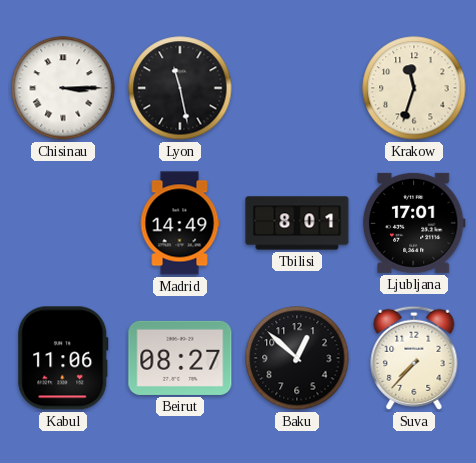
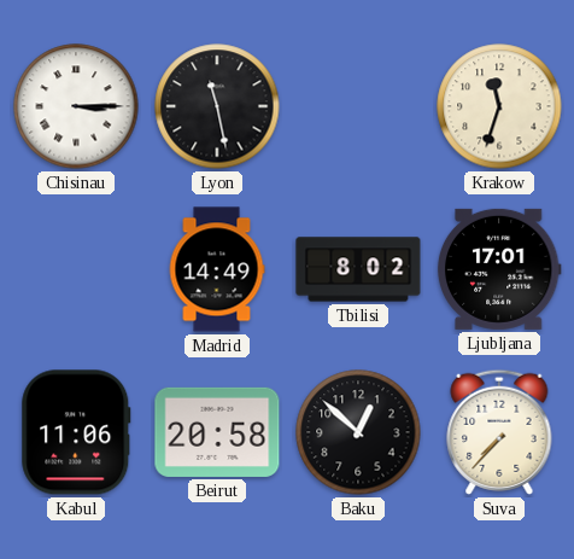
Tbilisi: 8:01 -> 8:02
Beirut: 08:27 -> 20:58
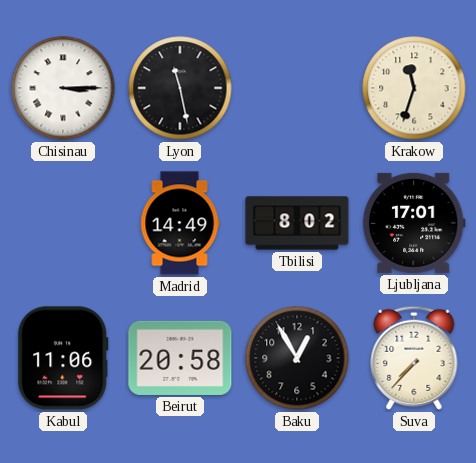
Baku: 12:52 -> 12:55
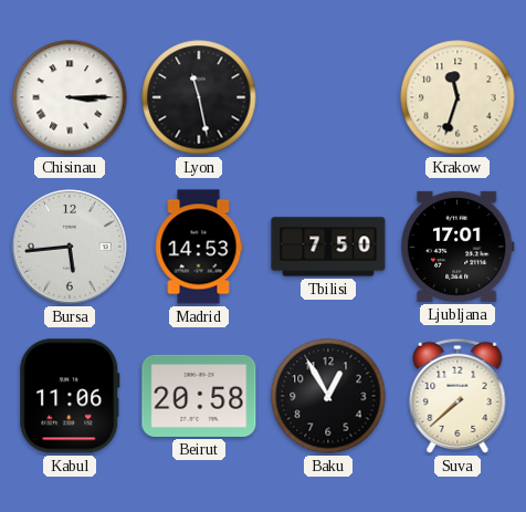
Bursa: none -> 5:44
Madrid: 14:49 -> 14:53
Tbilisi: 8:02 -> 7:50
Suva: 7:37 -> 7:38
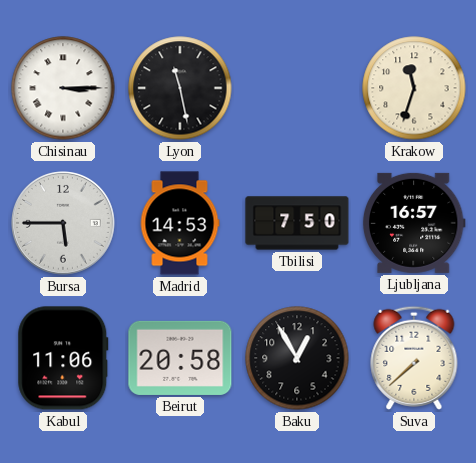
Bursa: 5:44 -> 5:45
Ljubljana: 17:01 -> 16:57
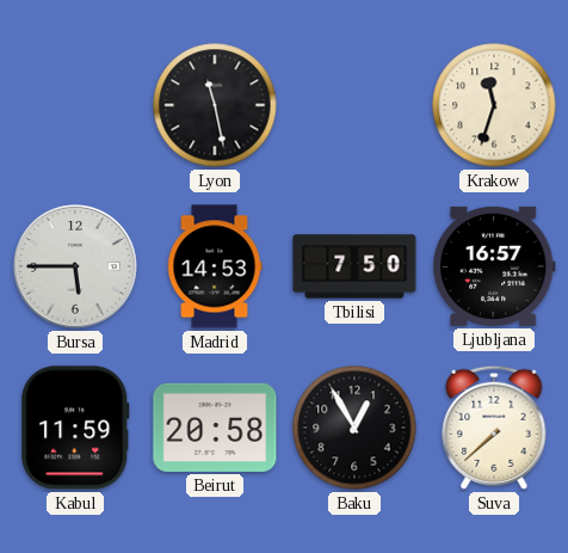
Chisinau: 3:15 -> none
Kabul: 11:06 -> 11:59
